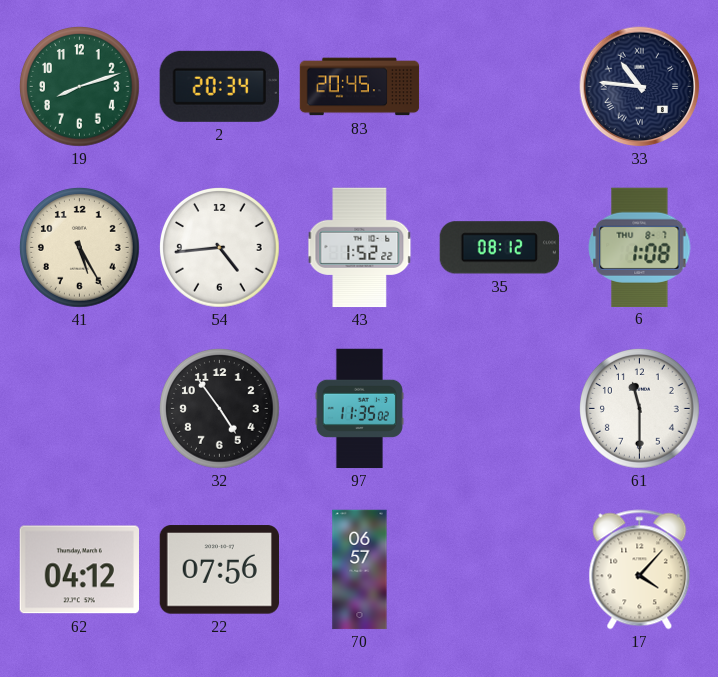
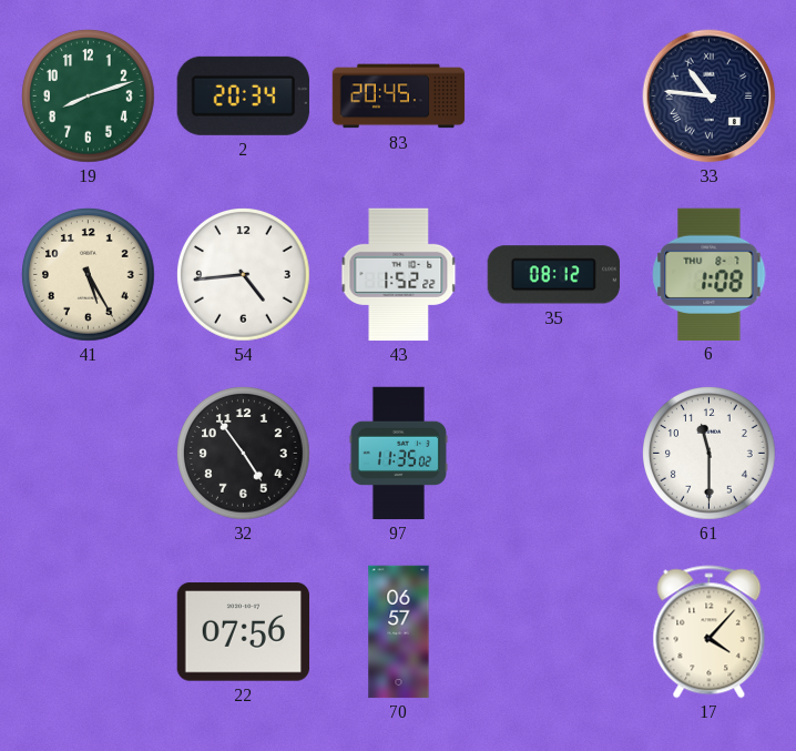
62: 04:12 -> none
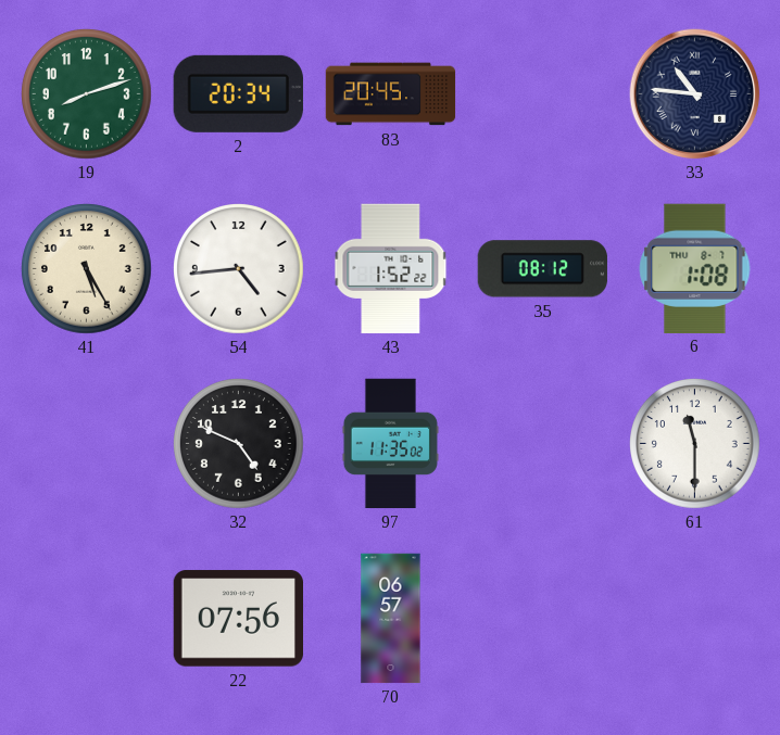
32: 4:54 -> 4:49
17: 4:07 -> none
